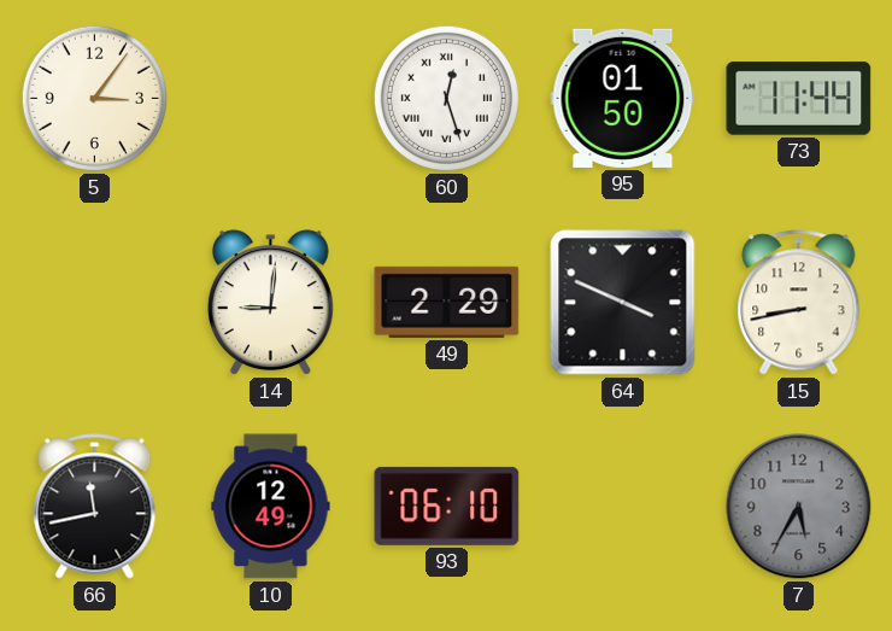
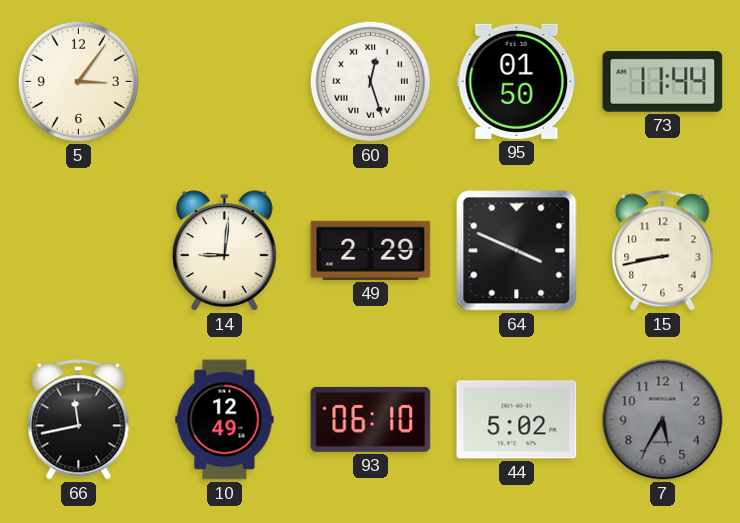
44: none -> 5:02
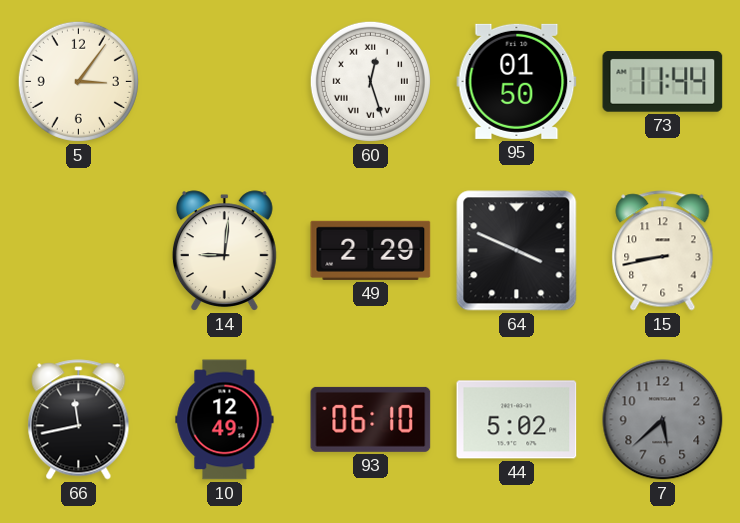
7: 5:35 -> 5:38
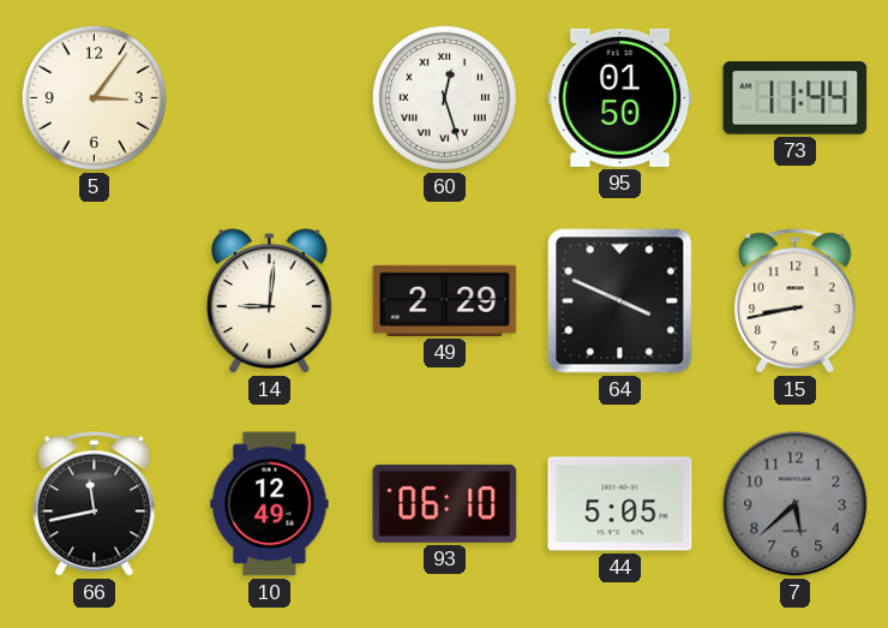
44: 5:02 -> 5:05
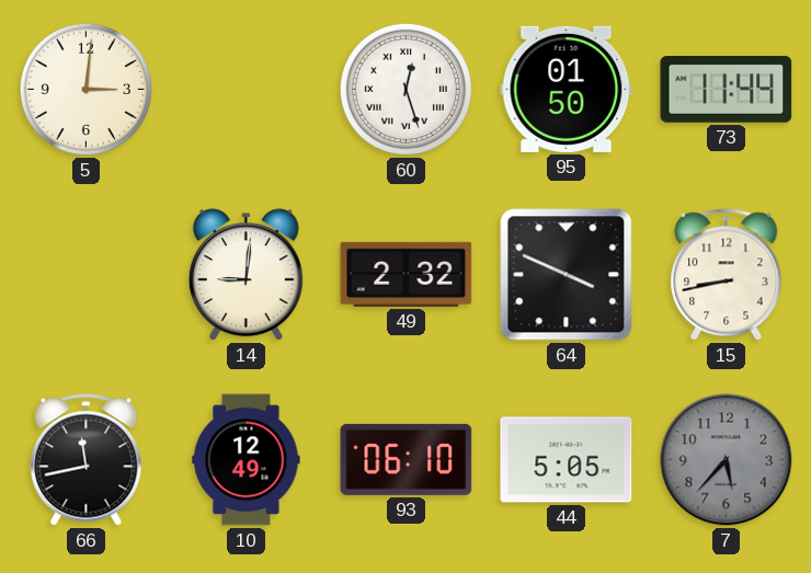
5: 3:06 -> 3:01
49: 2:29 -> 2:32
7: 5:38 -> 5:37
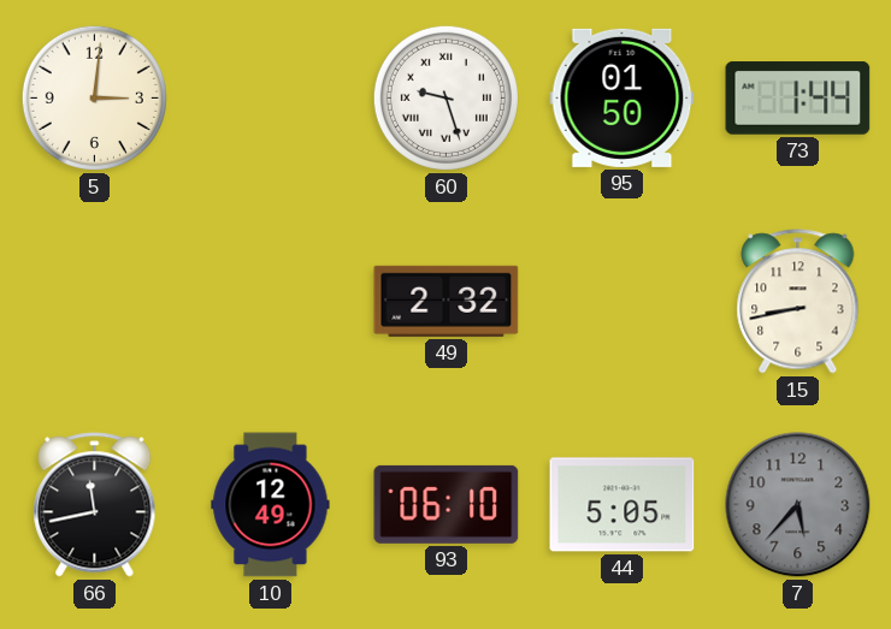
60: 12:27 -> 9:27
73: 11:44 -> 1:44
14: 9:01 -> none
64: 3:49 -> none
